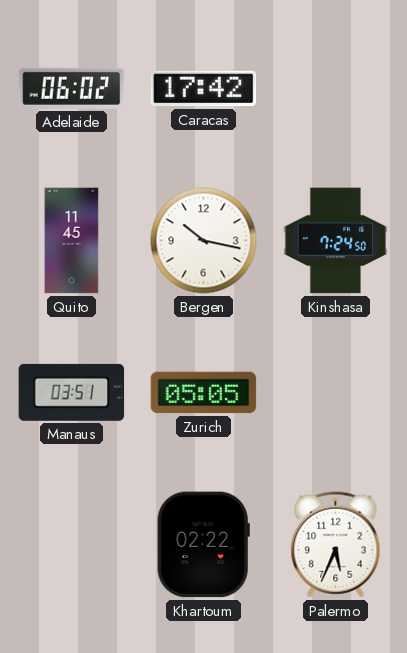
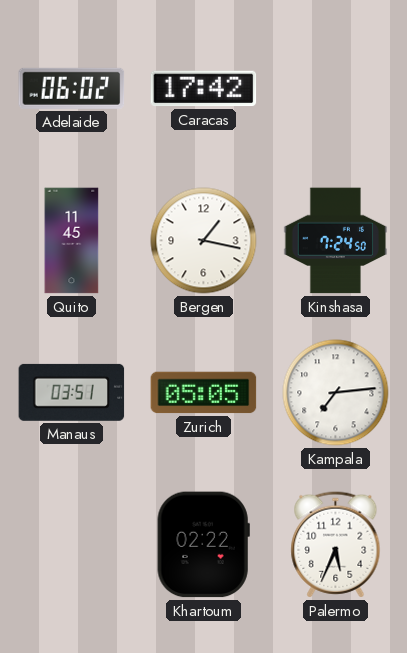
Bergen: 10:17 -> 1:17
Kampala: none -> 7:14
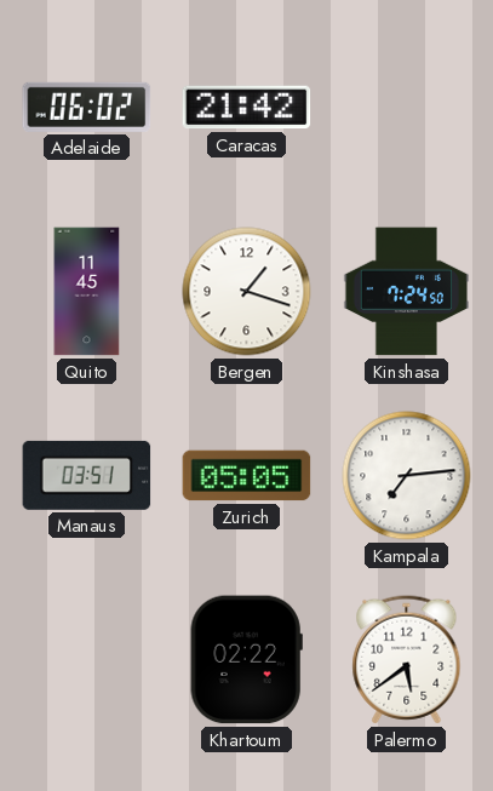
Caracas: 17:42 -> 21:42
Bergen: 1:17 -> 1:18
Palermo: 5:34 -> 5:39
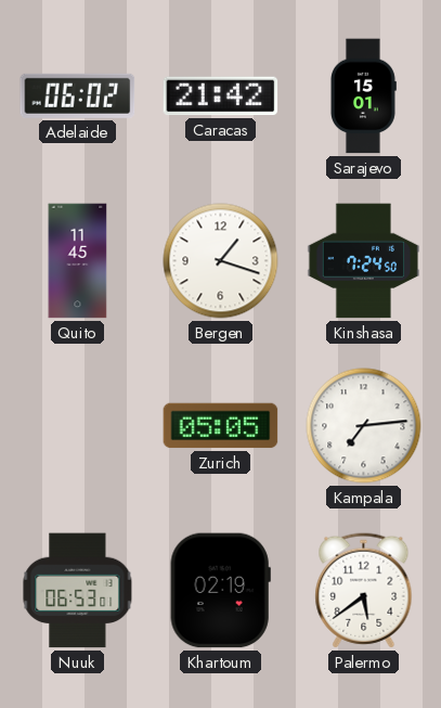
Sarajevo: none -> 15:01
Manaus: 03:51 -> none
Nuuk: none -> 06:53
Khartoum: 02:22 -> 02:19
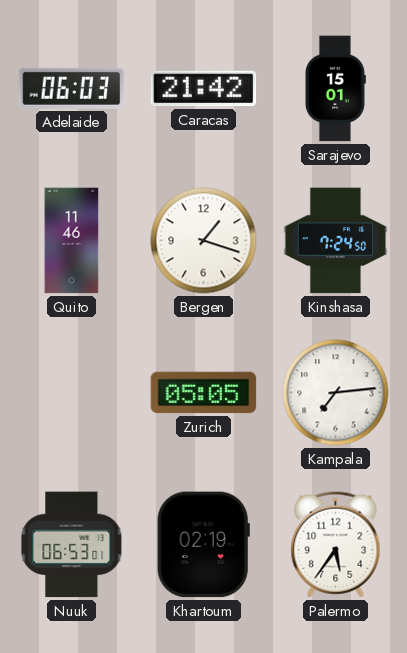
Adelaide: 06:02 -> 06:03
Quito: 11:45 -> 11:46
Palermo: 5:39 -> 5:36
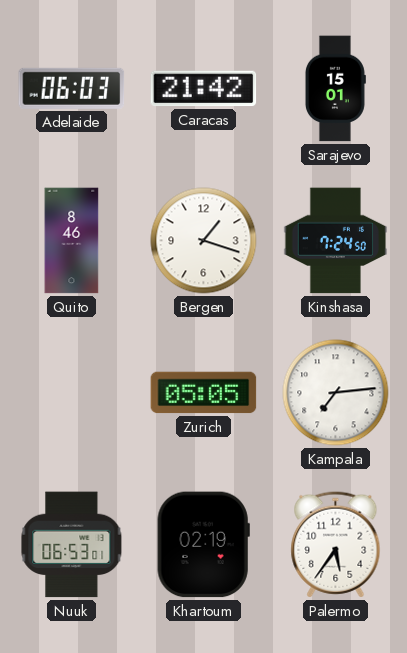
Quito: 11:46 -> 8:46
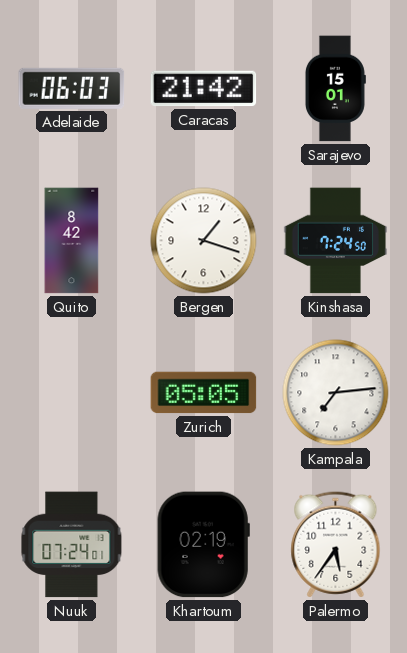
Quito: 8:46 -> 8:42
Nuuk: 06:53 -> 07:24
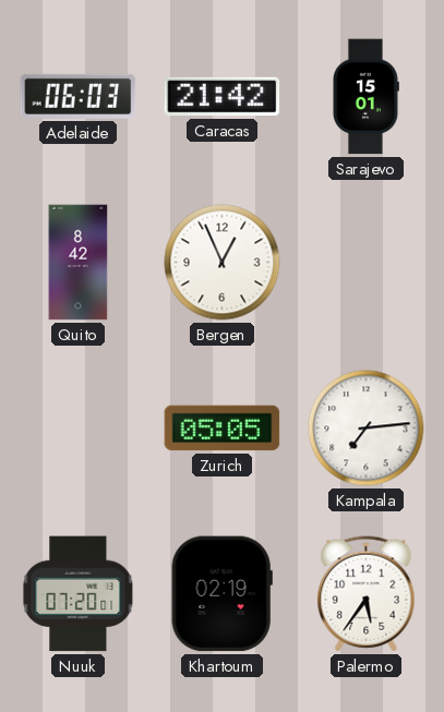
Bergen: 1:18 -> 12:56
Kinshasa: 7:24 -> none
Nuuk: 07:24 -> 07:20
